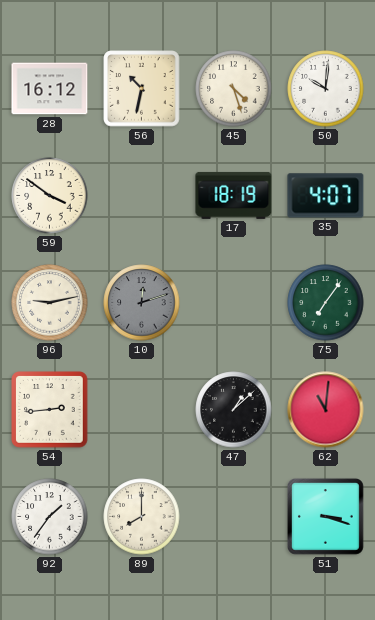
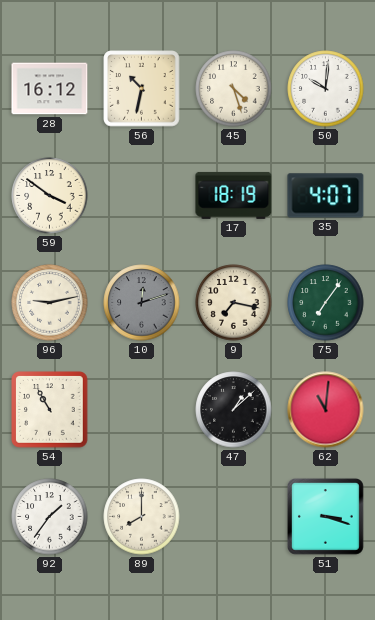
9: none -> 7:17
54: 2:44 -> 10:55
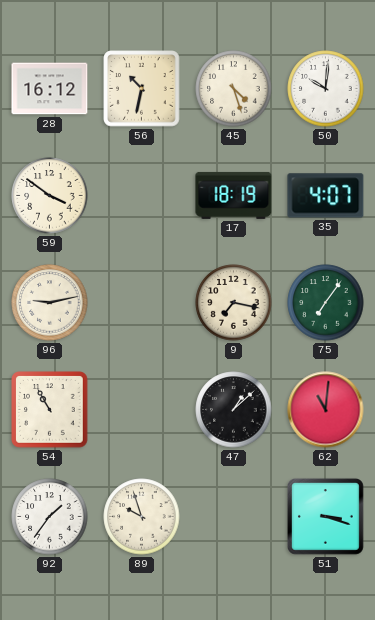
10: 12:12 -> none
89: 8:00 -> 9:57
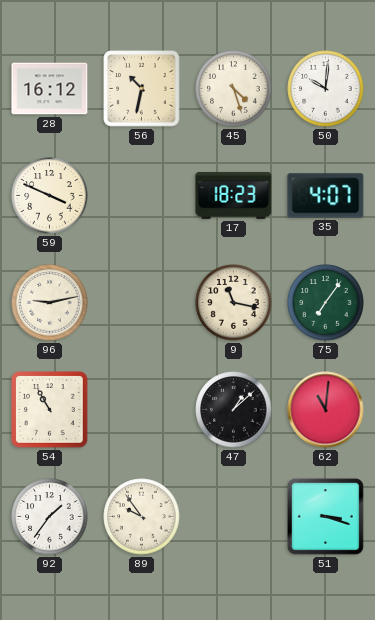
59: 3:51 -> 3:49
17: 18:19 -> 18:23
9: 7:17 -> 11:17
89: 9:57 -> 9:54
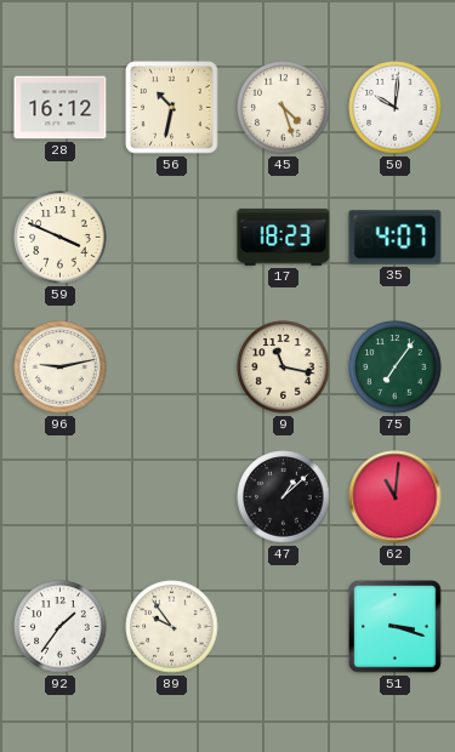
54: 10:55 -> none
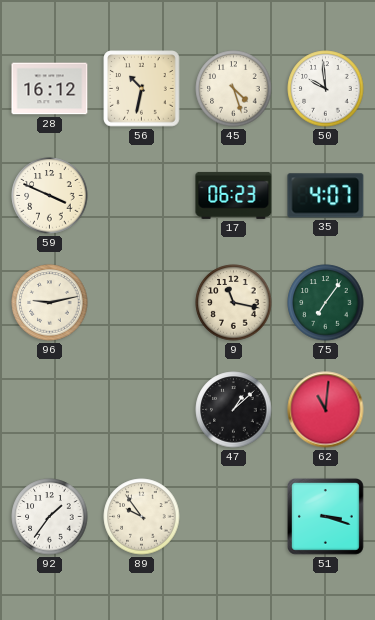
50: 10:01 -> 9:59
17: 18:23 -> 06:23
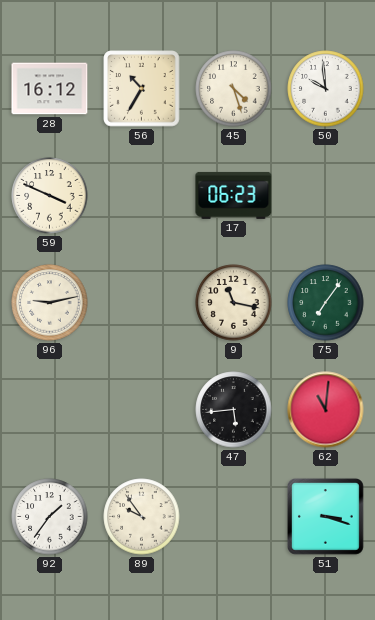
56: 10:32 -> 10:35
35: 4:07 -> none
47: 1:08 -> 5:44
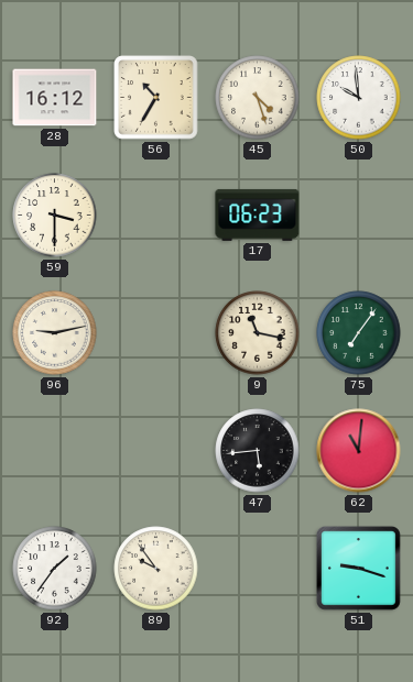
59: 3:49 -> 3:30
51: 3:18 -> 9:18
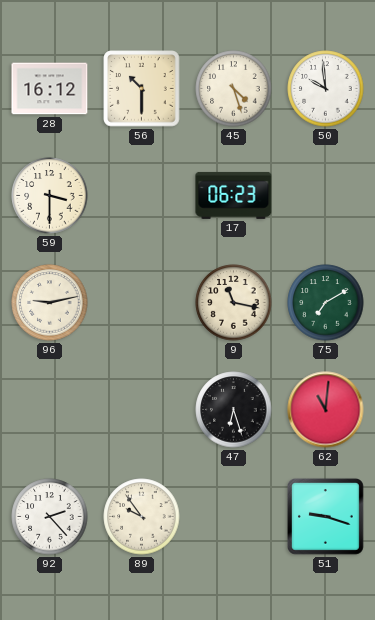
56: 10:35 -> 10:30
75: 7:06 -> 7:10
47: 5:44 -> 6:27
92: 1:36 -> 2:23
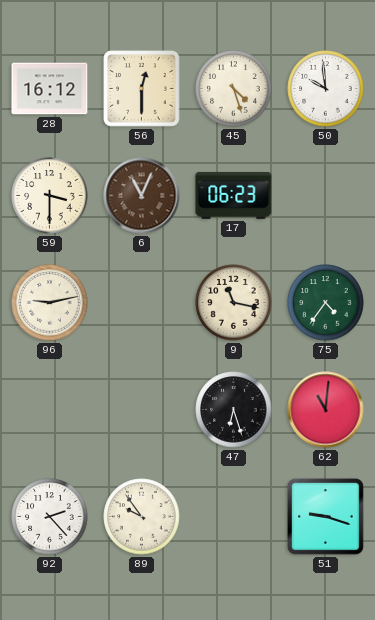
56: 10:30 -> 12:30
6: none -> 11:04
75: 7:10 -> 4:36
